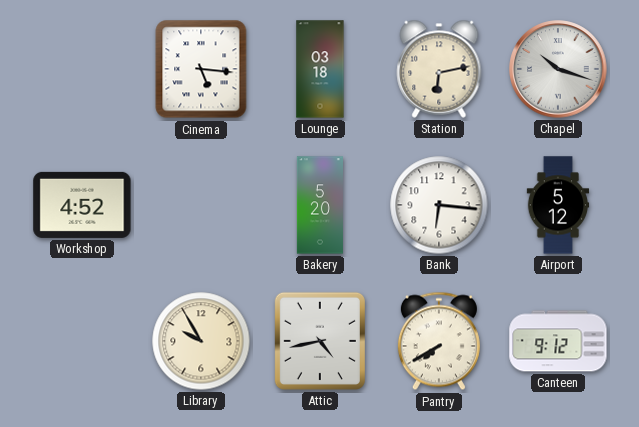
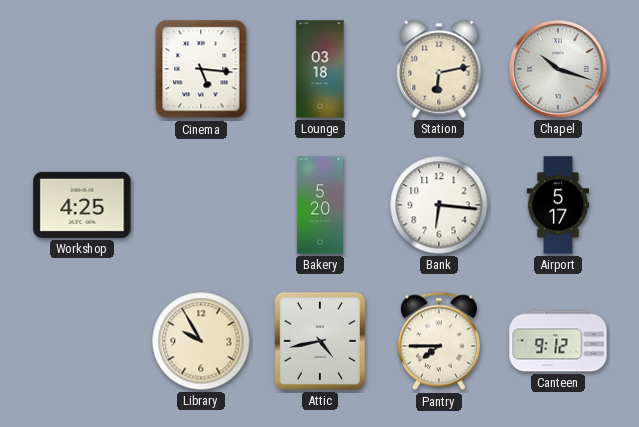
Workshop: 4:52 -> 4:25
Airport: 5:12 -> 5:17
Pantry: 7:40 -> 7:45
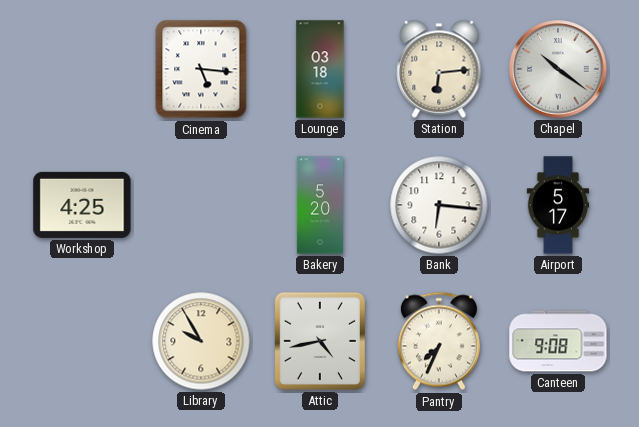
Station: 6:13 -> 6:14
Chapel: 10:18 -> 10:21
Pantry: 7:45 -> 7:34
Canteen: 9:12 -> 9:08
